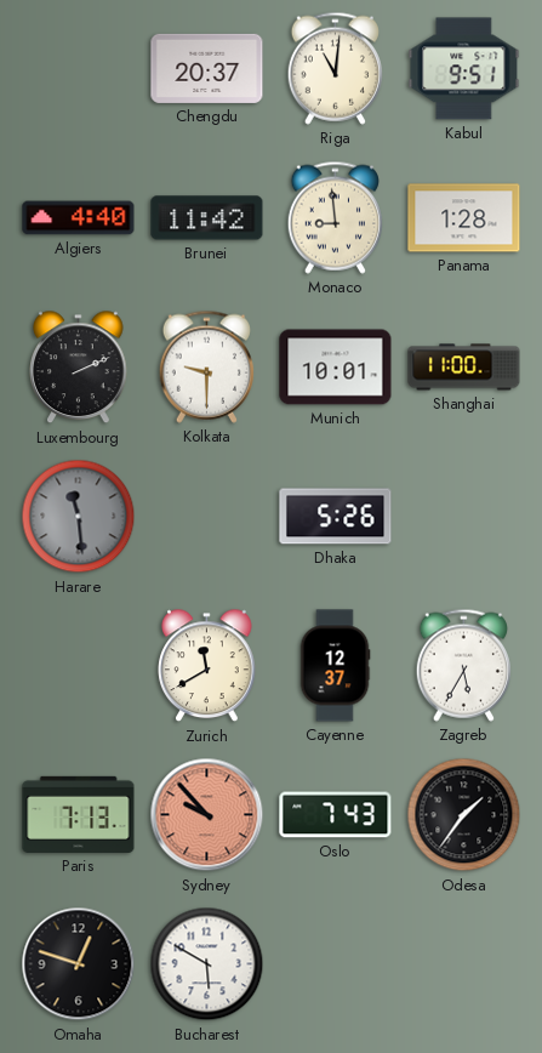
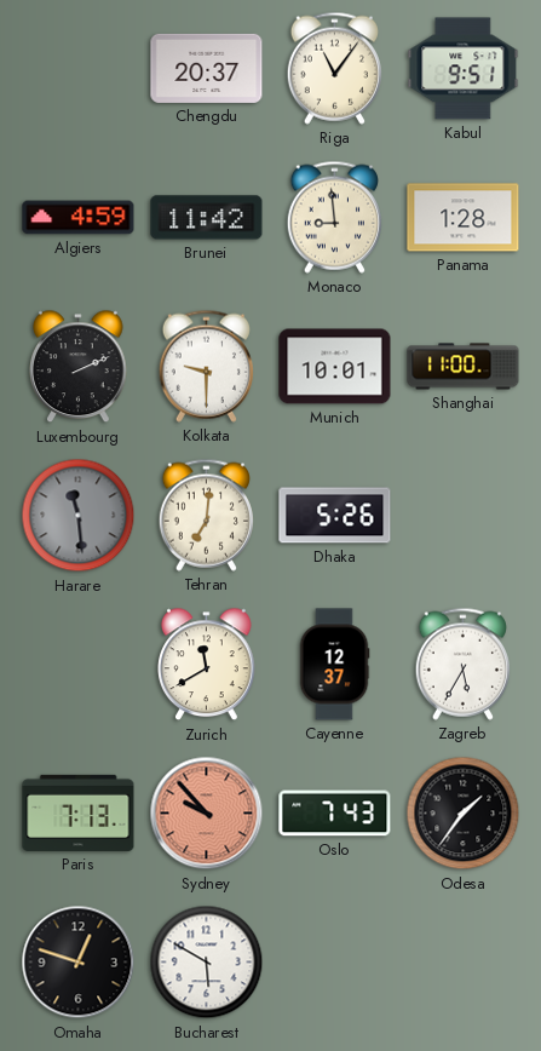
Riga: 11:01 -> 11:06
Algiers: 4:40 -> 4:59
Tehran: none -> 7:01
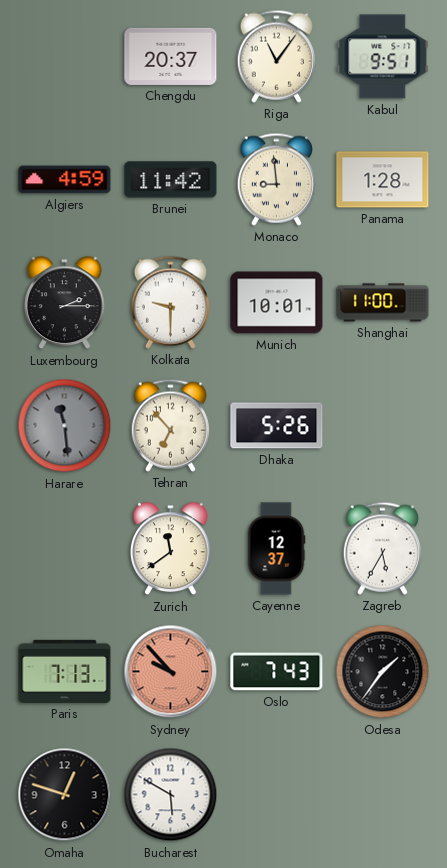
Luxembourg: 2:11 -> 2:15
Tehran: 7:01 -> 6:53
Zurich: 11:40 -> 11:39
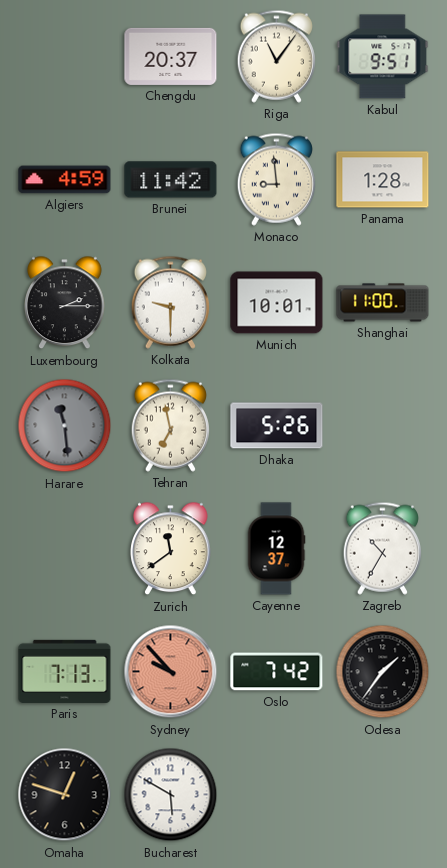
Tehran: 6:53 -> 6:58
Zagreb: 5:35 -> 10:35
Oslo: 7:43 -> 7:42
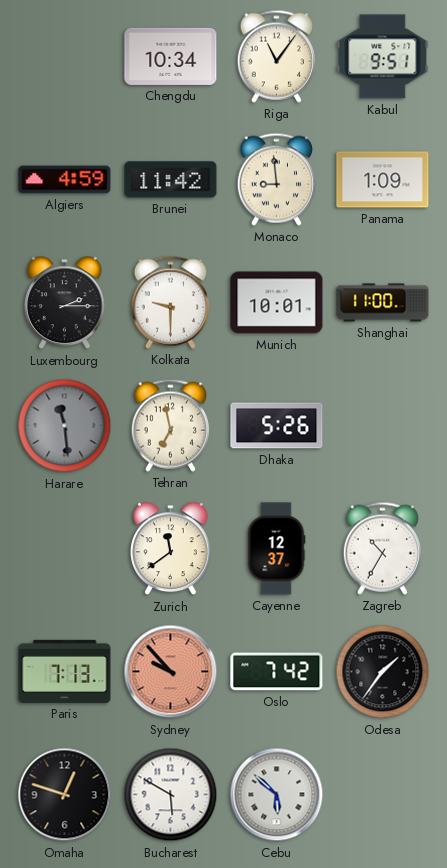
Chengdu: 20:37 -> 10:34
Panama: 1:28 -> 1:09
Cebu: none -> 5:52
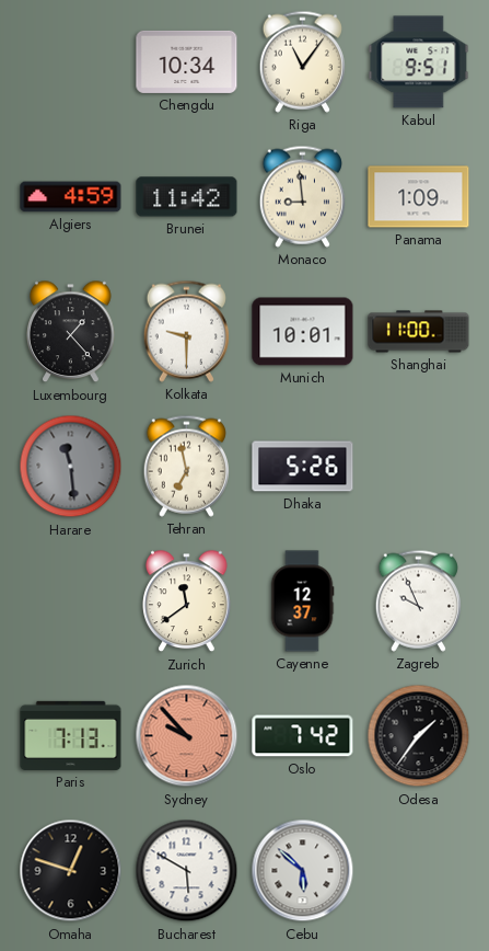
Luxembourg: 2:15 -> 1:23
Zagreb: 10:35 -> 9:56
